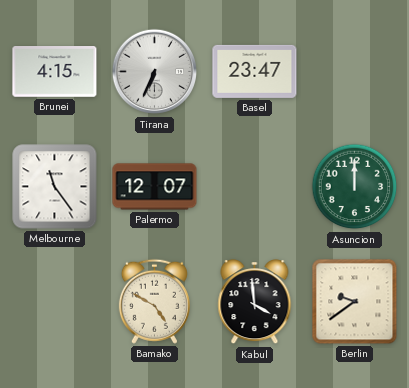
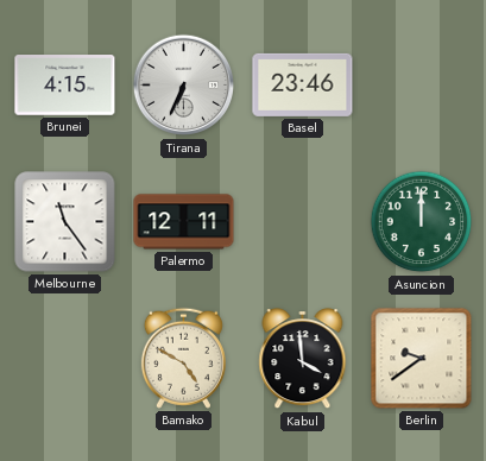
Basel: 23:47 -> 23:46
Palermo: 12:07 -> 12:11
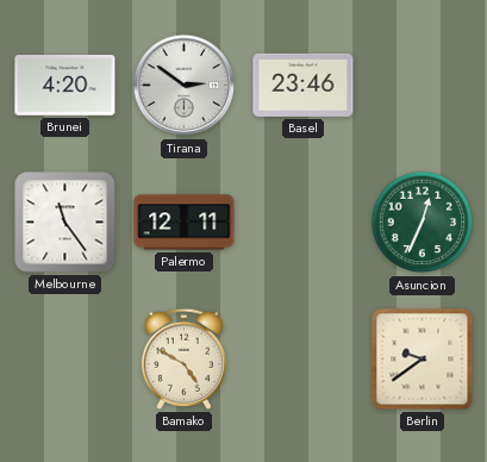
Brunei: 4:15 -> 4:20
Tirana: 6:34 -> 2:51
Asuncion: 12:00 -> 12:34
Kabul: 3:59 -> none
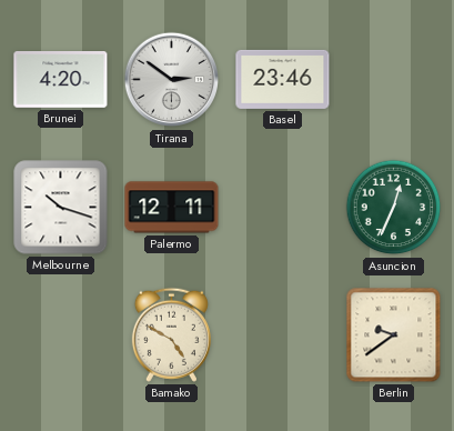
Melbourne: 11:24 -> 10:18
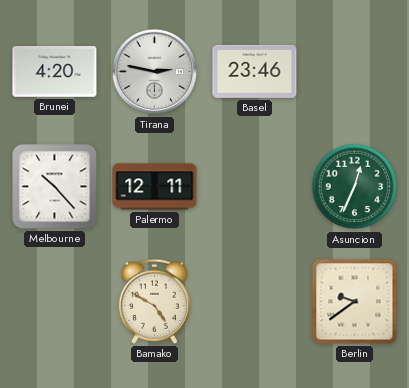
Tirana: 2:51 -> 2:47
Melbourne: 10:18 -> 10:23
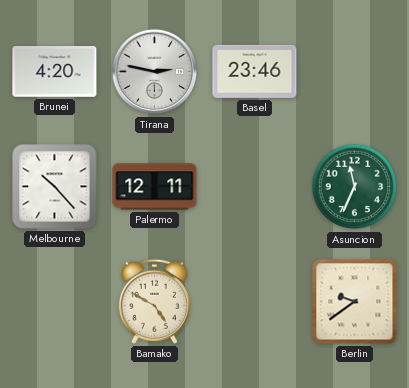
Asuncion: 12:34 -> 11:34
